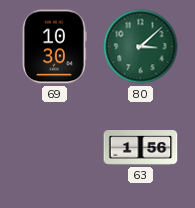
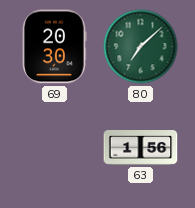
69: 10:30 -> 20:30
80: 3:08 -> 7:08
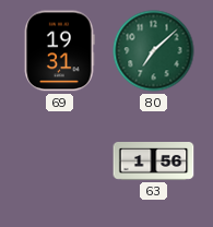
69: 20:30 -> 19:31
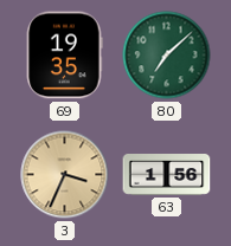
69: 19:31 -> 19:35
3: none -> 3:34
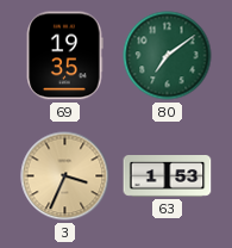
80: 7:08 -> 7:09
63: 1:56 -> 1:53
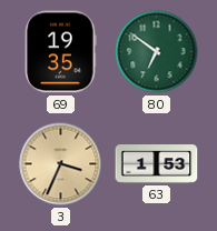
80: 7:09 -> 6:51
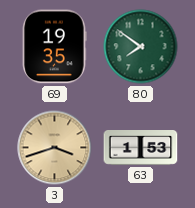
80: 6:51 -> 7:51
3: 3:34 -> 3:42
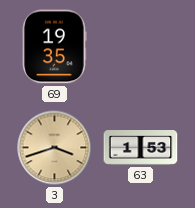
80: 7:51 -> none
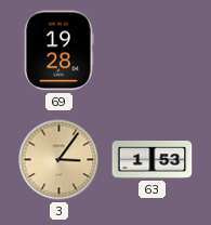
69: 19:35 -> 19:28
3: 3:42 -> 3:06
